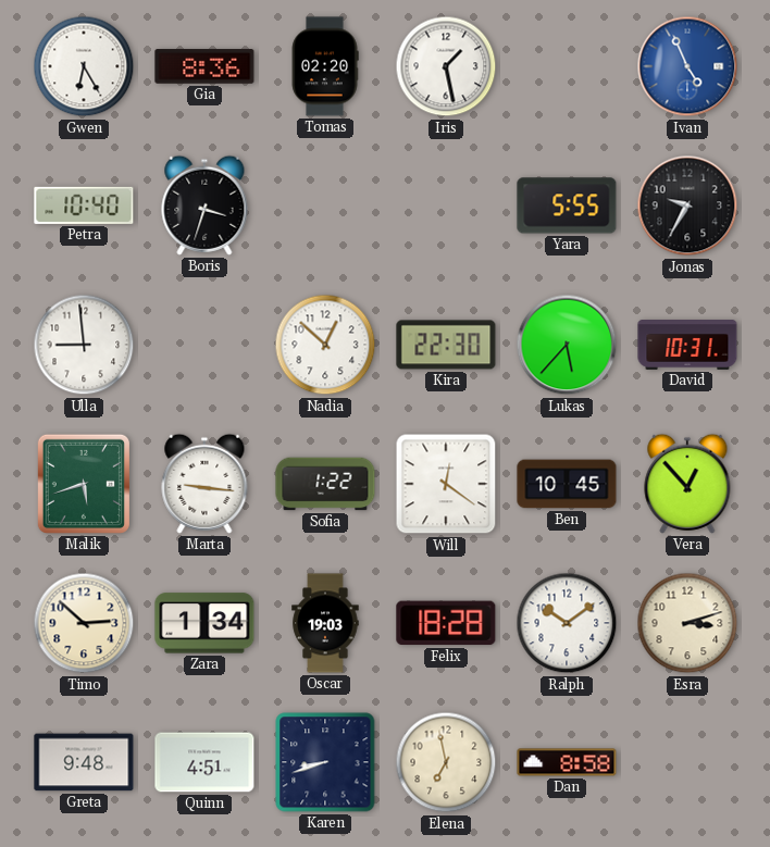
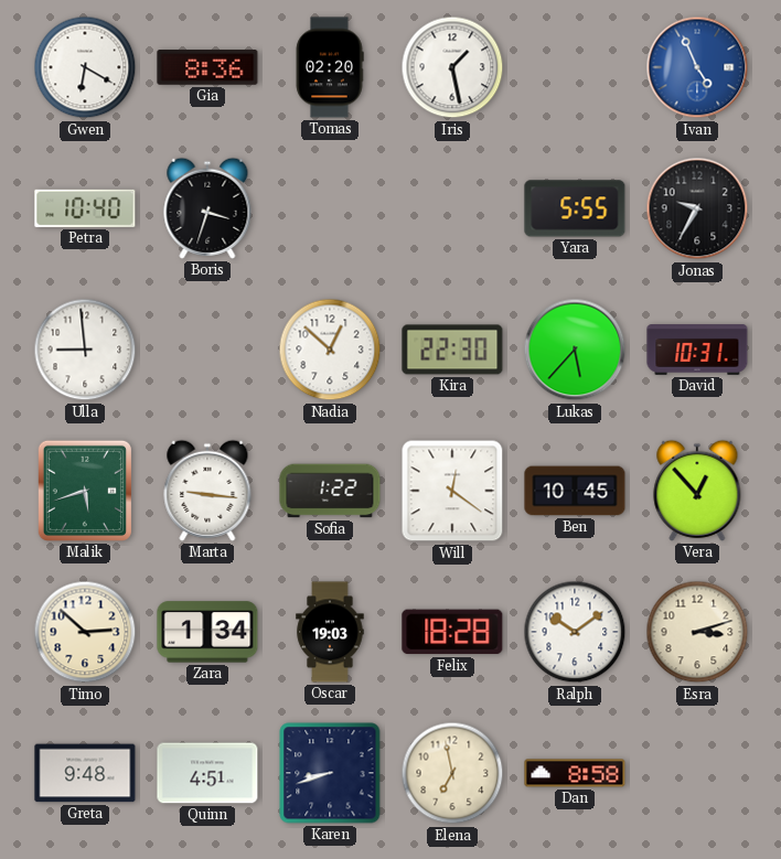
Gwen: 6:25 -> 6:20
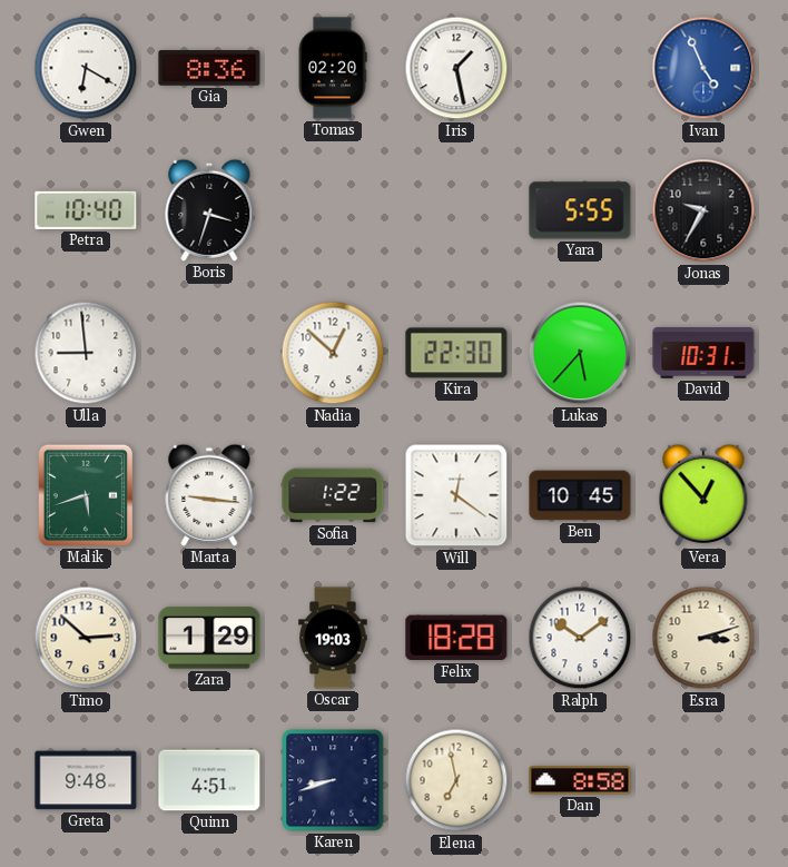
Zara: 1:34 -> 1:29
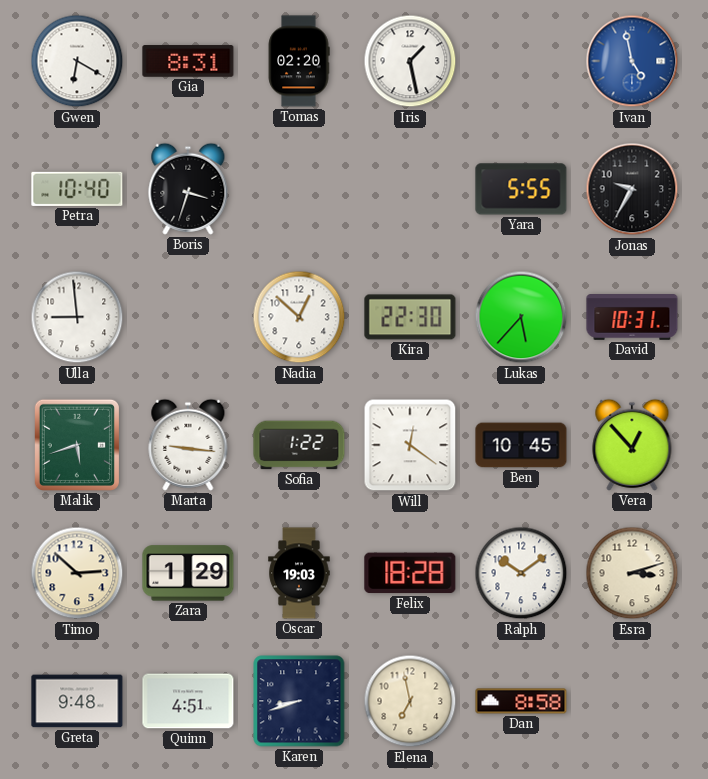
Gia: 8:36 -> 8:31
Ivan: 4:56 -> 4:58
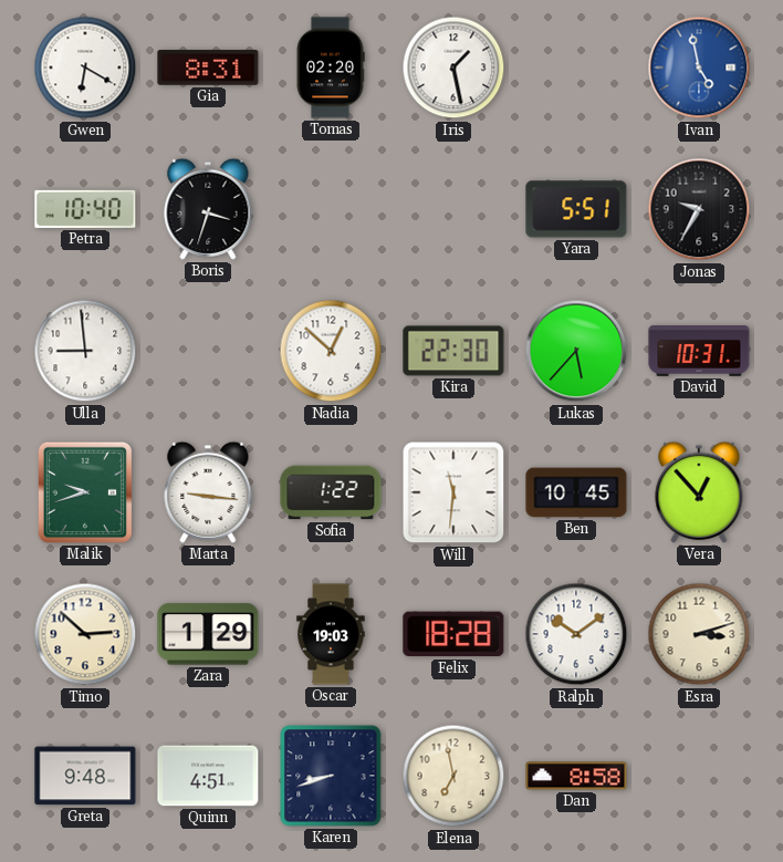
Yara: 5:55 -> 5:51
Malik: 5:42 -> 9:42
Will: 12:21 -> 11:31
